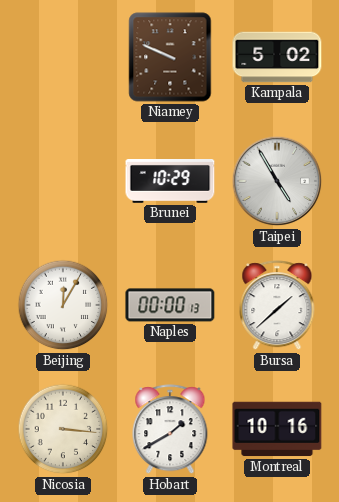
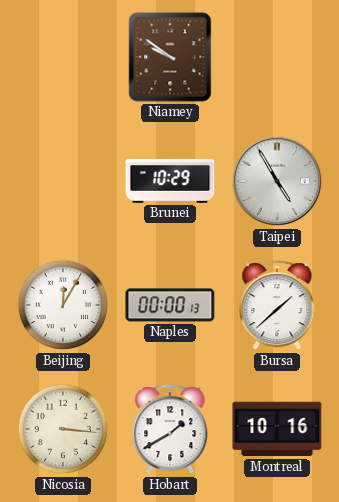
Niamey: 9:49 -> 9:51
Kampala: 5:02 -> none
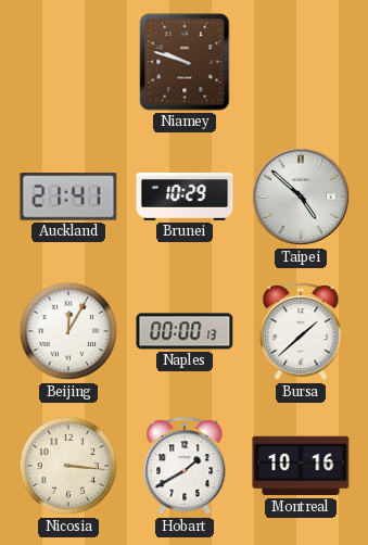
Niamey: 9:51 -> 9:48
Auckland: none -> 21:41
Taipei: 4:55 -> 4:52
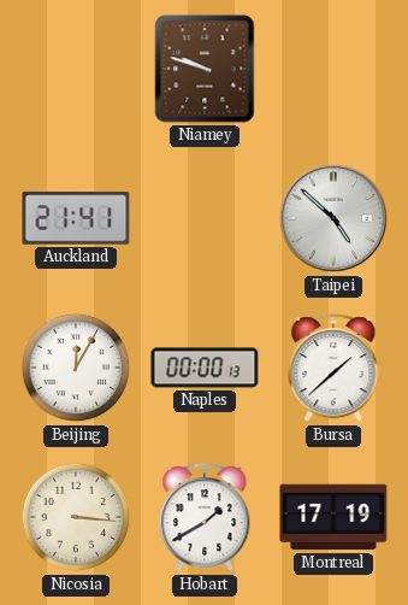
Brunei: 10:29 -> none
Montreal: 10:16 -> 17:19
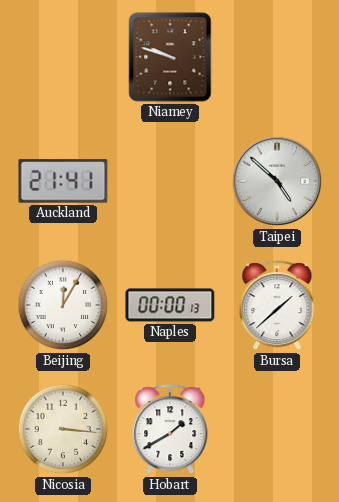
Montreal: 17:19 -> none
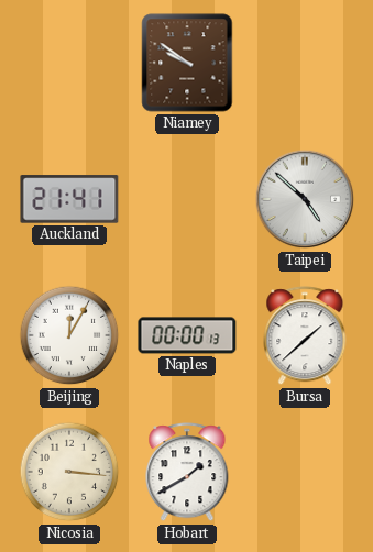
Niamey: 9:48 -> 9:51
